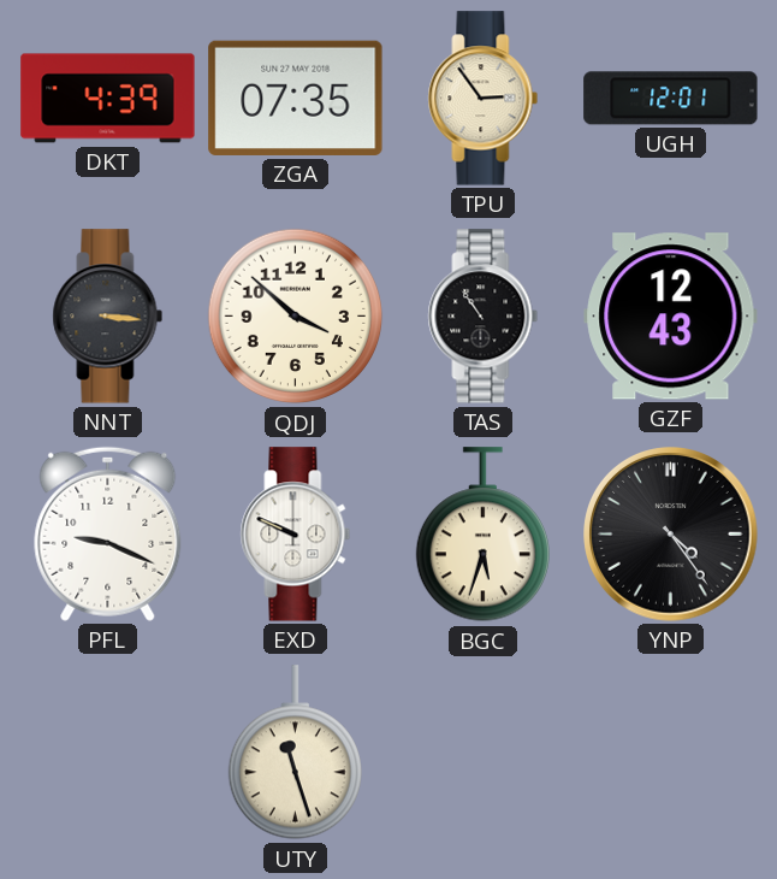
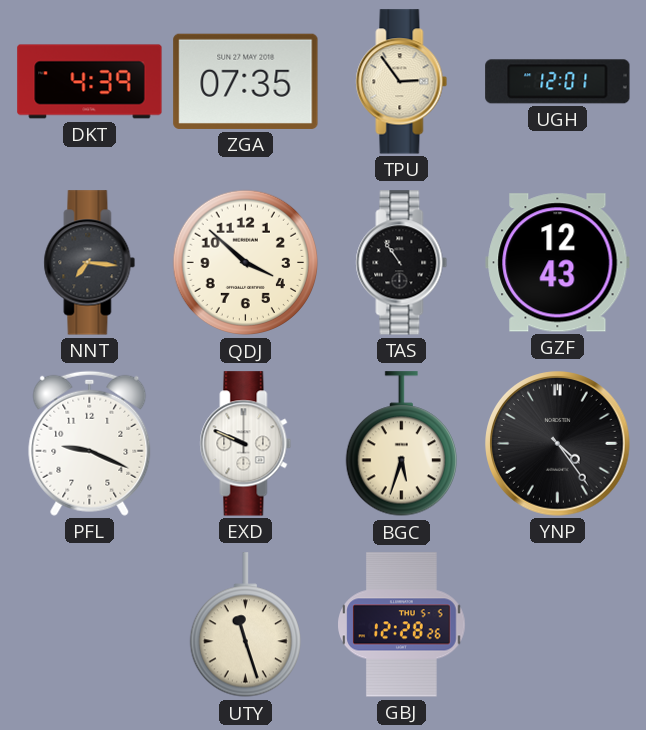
NNT: 3:16 -> 7:16
GBJ: none -> 12:28
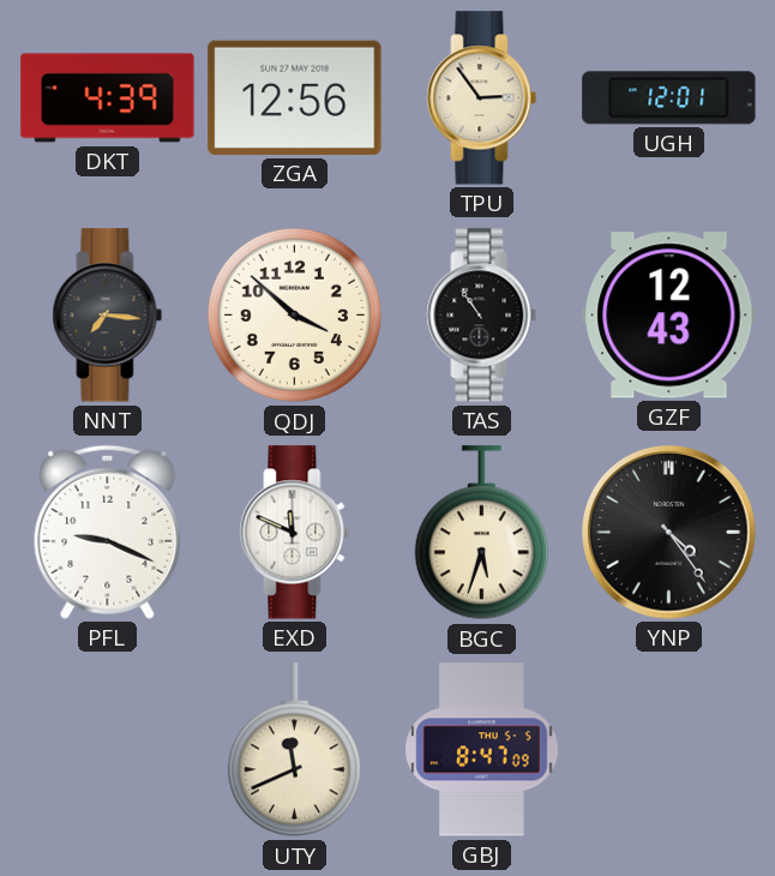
ZGA: 07:35 -> 12:56
EXD: 9:49 -> 11:49
UTY: 11:27 -> 11:41
GBJ: 12:28 -> 8:47
